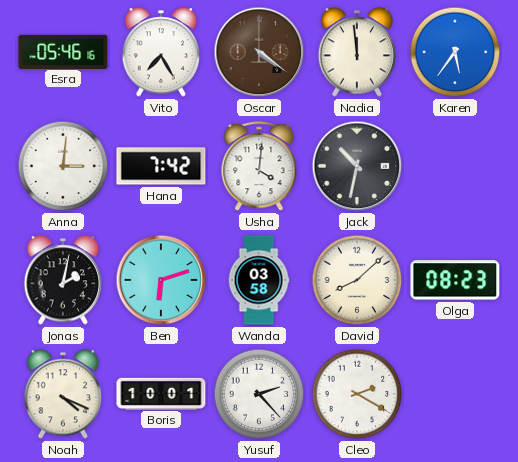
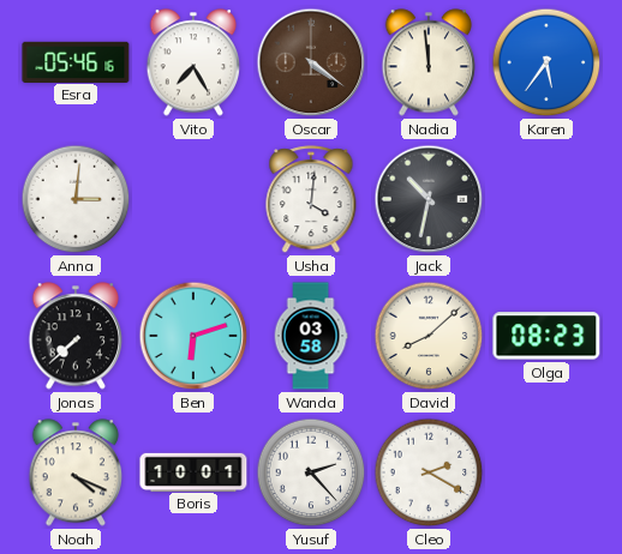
Hana: 7:42 -> none
Jonas: 2:02 -> 7:38
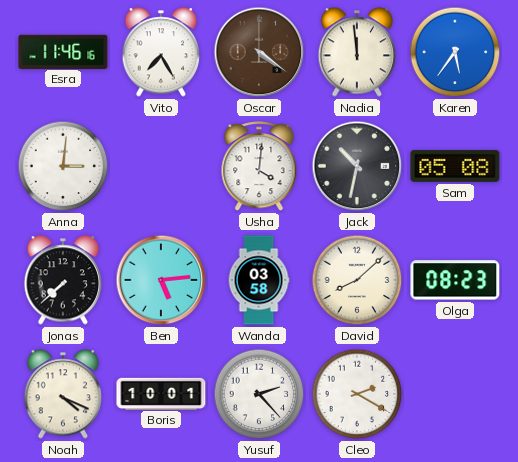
Esra: 05:46 -> 11:46
Sam: none -> 05:08
Ben: 6:12 -> 5:14
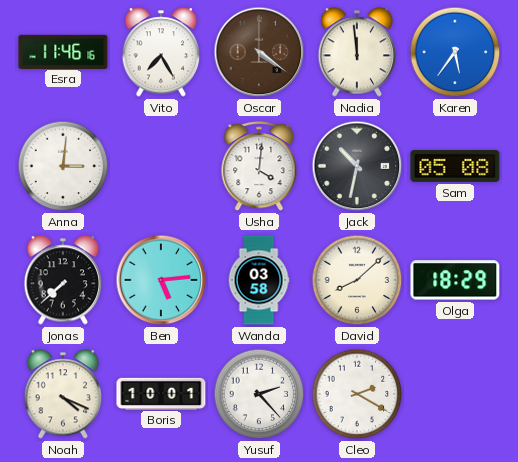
Olga: 08:23 -> 18:29
